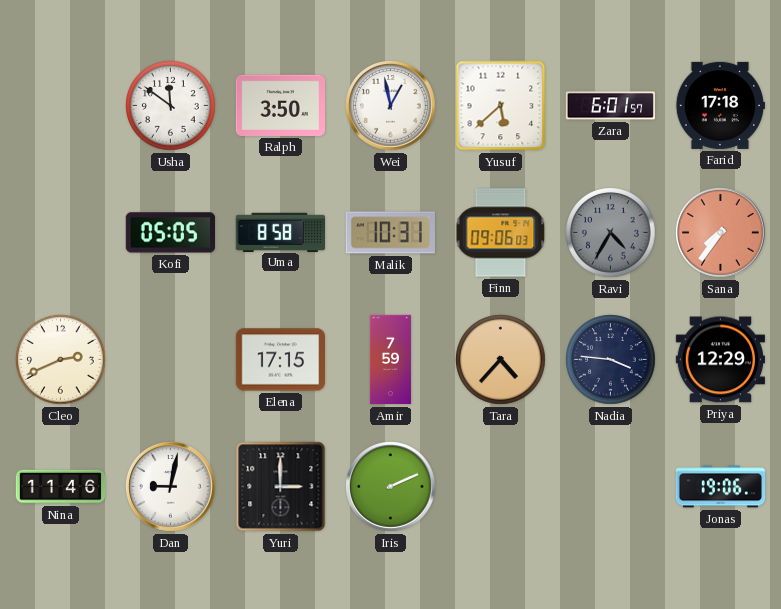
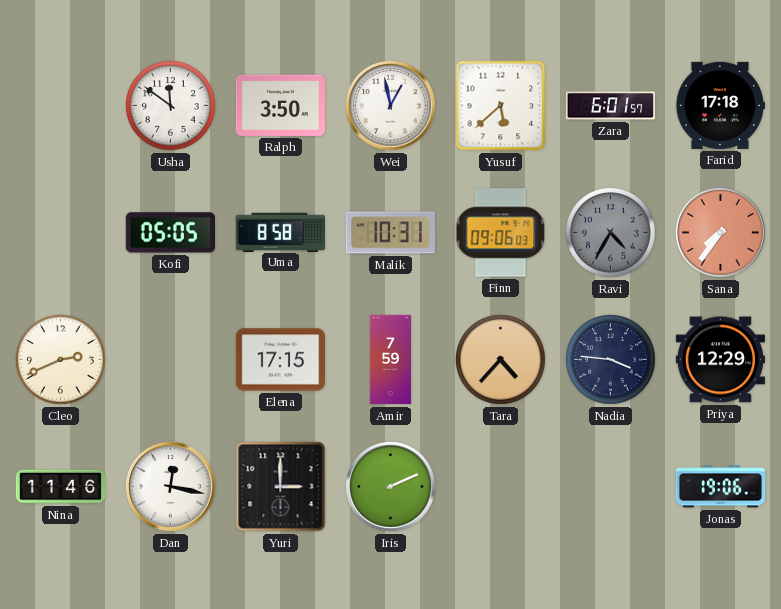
Dan: 9:02 -> 12:17
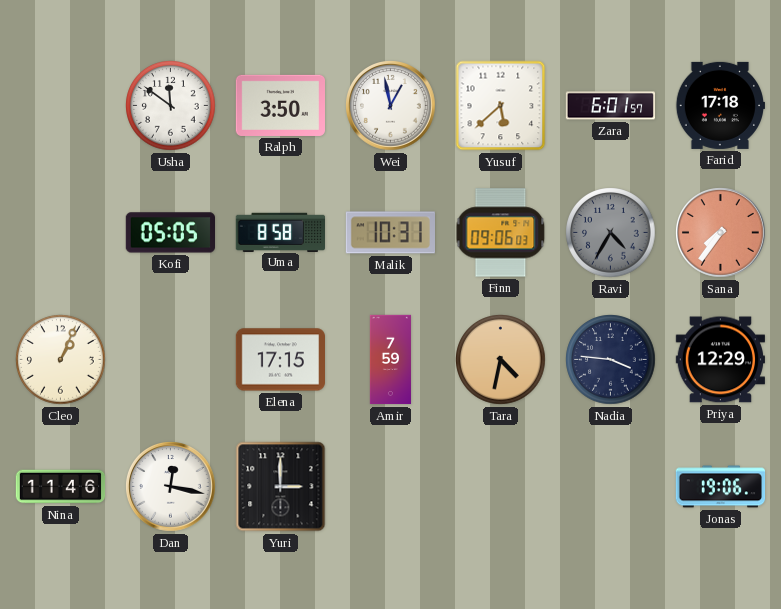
Cleo: 2:41 -> 1:04
Tara: 4:37 -> 4:32
Iris: 2:11 -> none
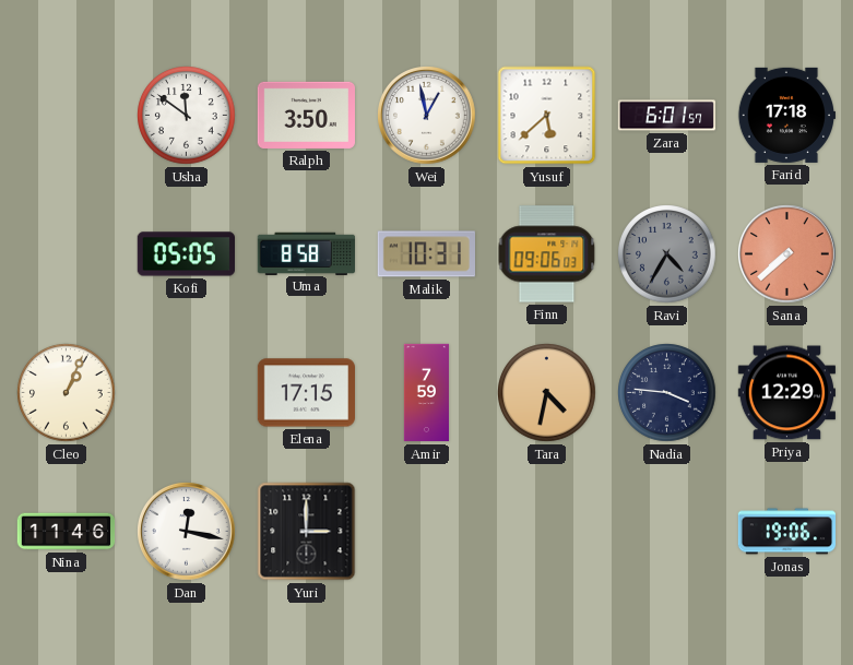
Sana: 7:36 -> 7:38
